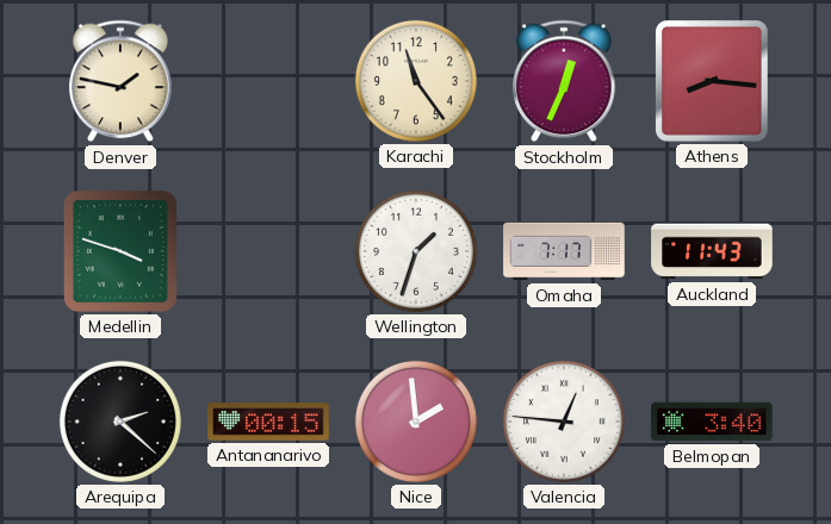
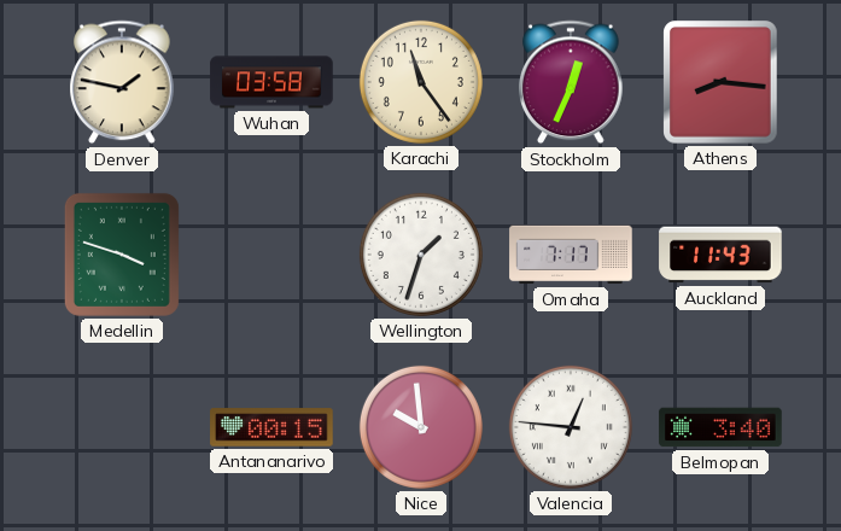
Wuhan: none -> 03:58
Arequipa: 2:22 -> none
Nice: 1:59 -> 9:59
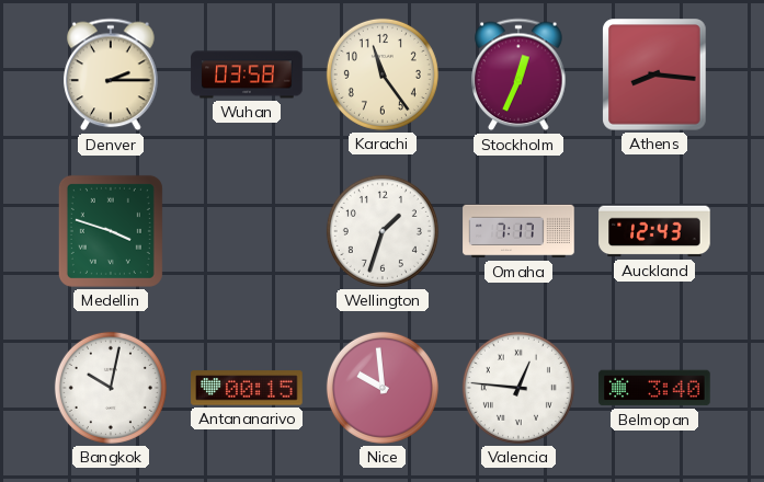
Denver: 1:47 -> 2:15
Auckland: 11:43 -> 12:43
Bangkok: none -> 10:02
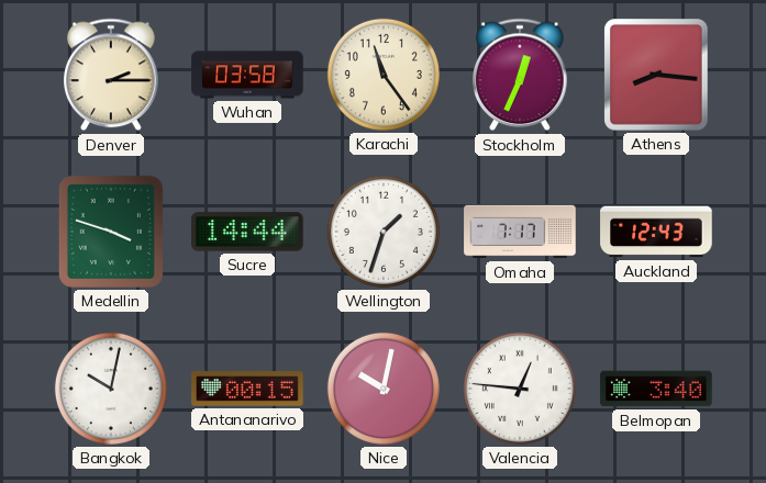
Sucre: none -> 14:44
Nice: 9:59 -> 10:02
